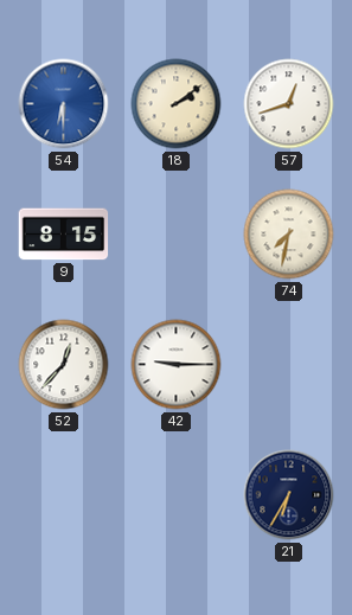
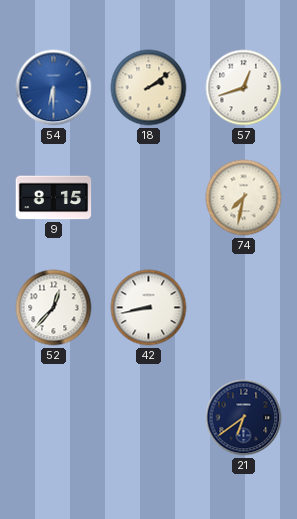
42: 9:15 -> 8:43
21: 6:35 -> 6:39
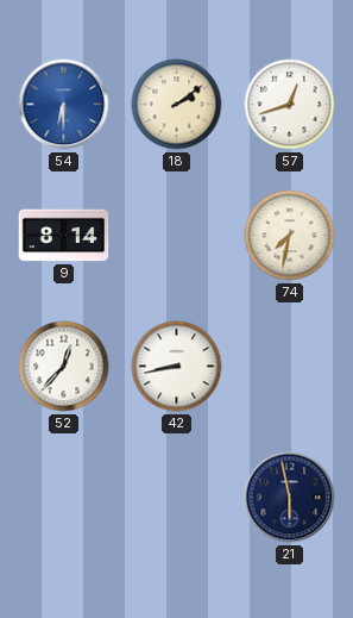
9: 8:15 -> 8:14
21: 6:39 -> 5:58
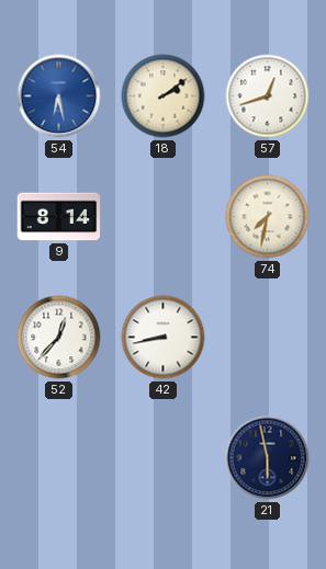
54: 6:30 -> 6:28
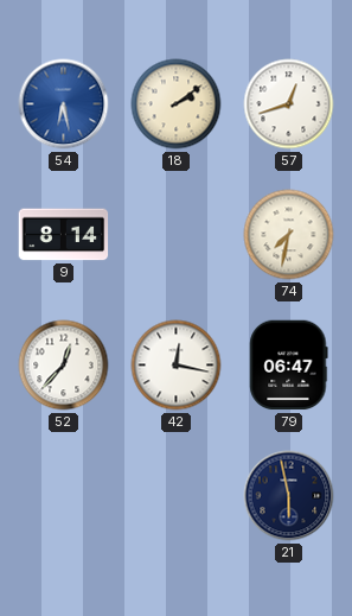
42: 8:43 -> 12:17
79: none -> 06:47
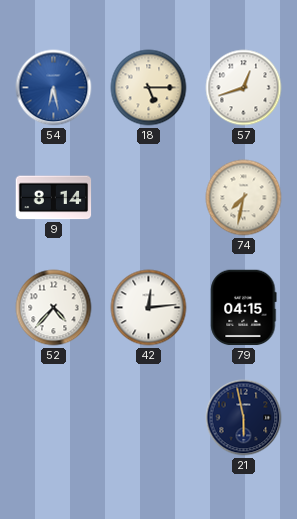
18: 2:09 -> 5:15
52: 12:37 -> 4:37
42: 12:17 -> 12:14
79: 06:47 -> 04:15
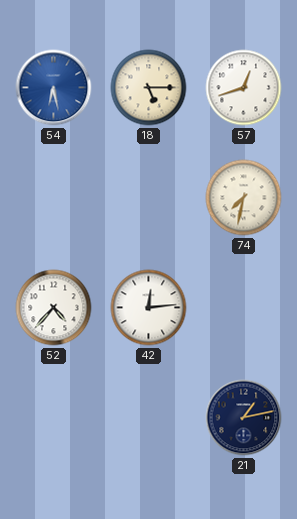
9: 8:14 -> none
79: 04:15 -> none
21: 5:58 -> 1:13
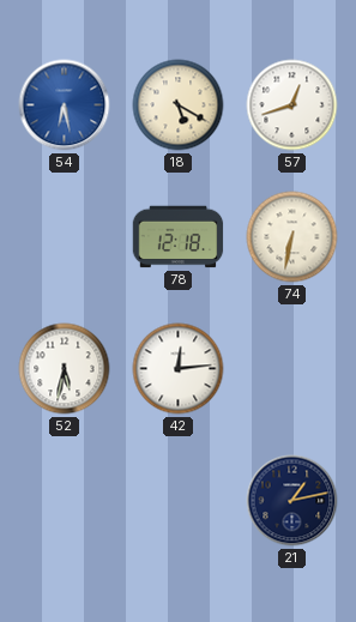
18: 5:15 -> 5:20
78: none -> 12:18
74: 7:32 -> 6:32
52: 4:37 -> 5:32
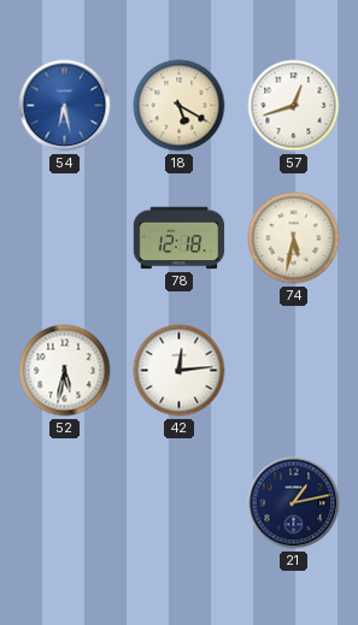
74: 6:32 -> 5:32
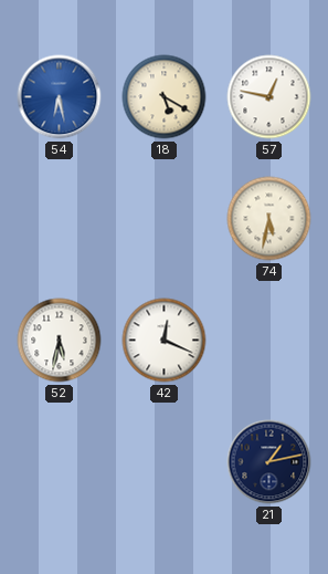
57: 12:42 -> 12:47
78: 12:18 -> none
42: 12:14 -> 12:19
